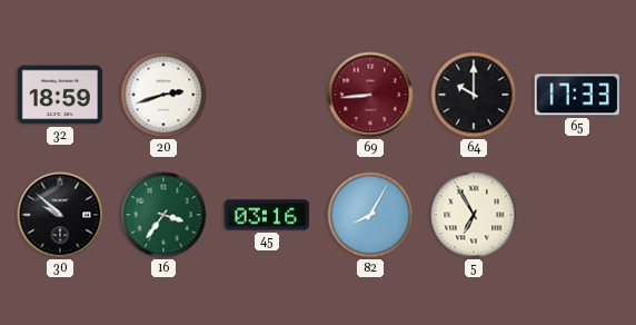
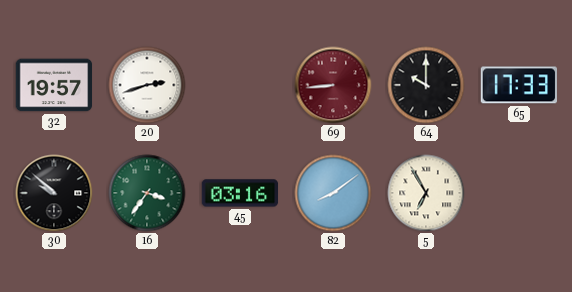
32: 18:59 -> 19:57
82: 8:05 -> 8:09
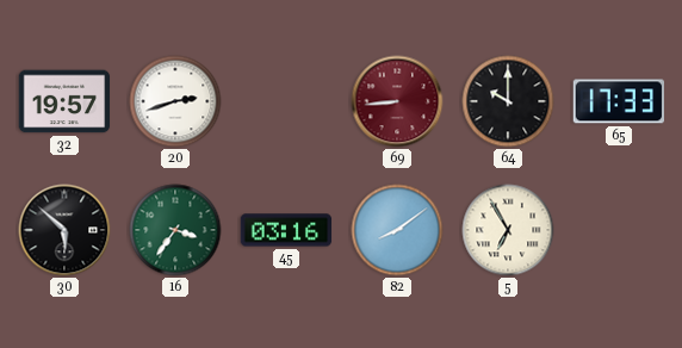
30: 9:52 -> 5:52
